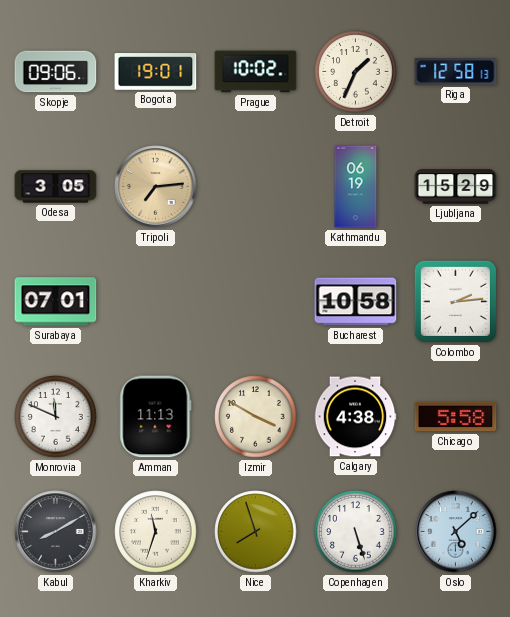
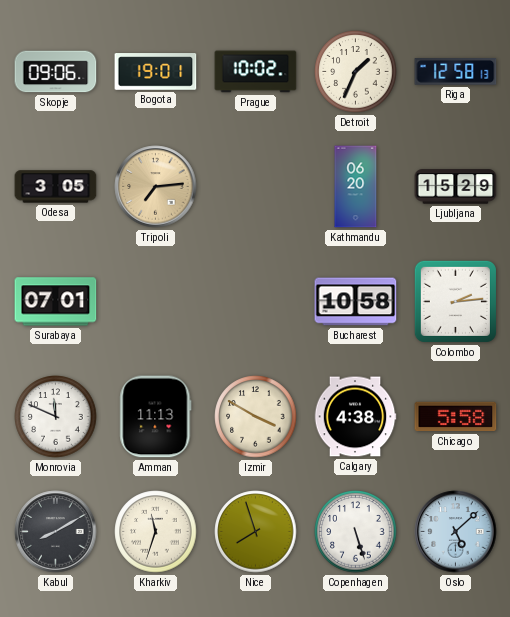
Kathmandu: 06:19 -> 06:20
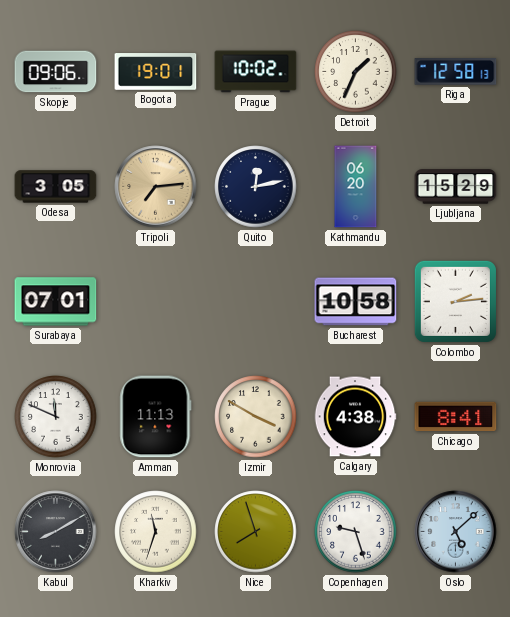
Quito: none -> 12:13
Chicago: 5:58 -> 8:41
Copenhagen: 5:27 -> 9:27
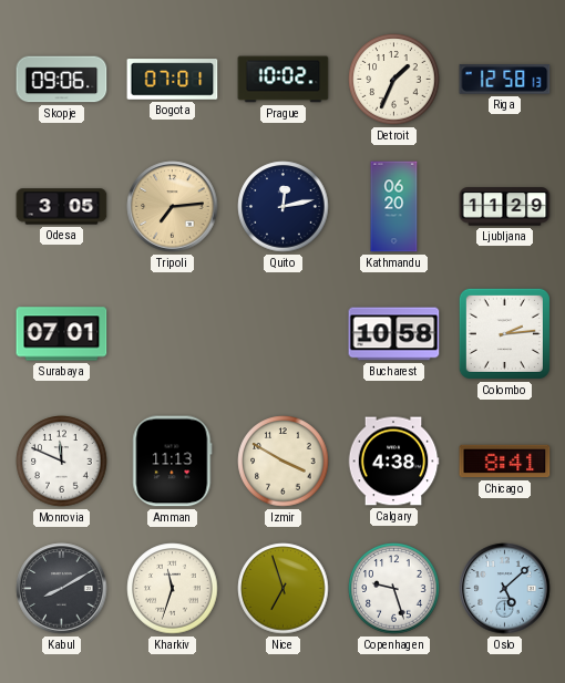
Bogota: 19:01 -> 07:01
Ljubljana: 15:29 -> 11:29
Nice: 7:57 -> 6:57
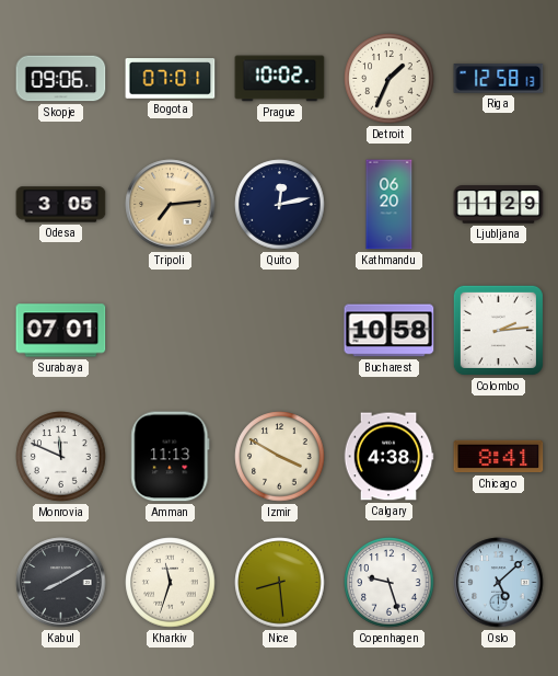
Nice: 6:57 -> 8:29
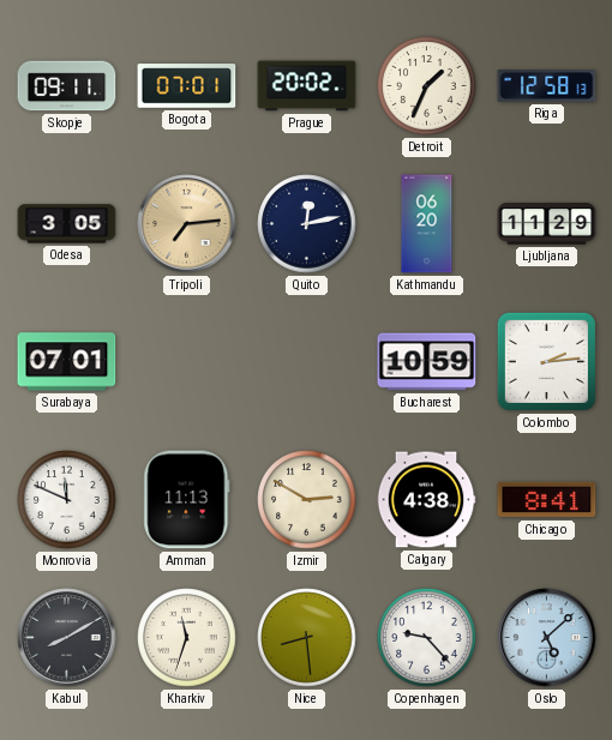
Skopje: 09:06 -> 09:11
Prague: 10:02 -> 20:02
Bucharest: 10:58 -> 10:59
Izmir: 3:50 -> 2:50
Copenhagen: 9:27 -> 9:23
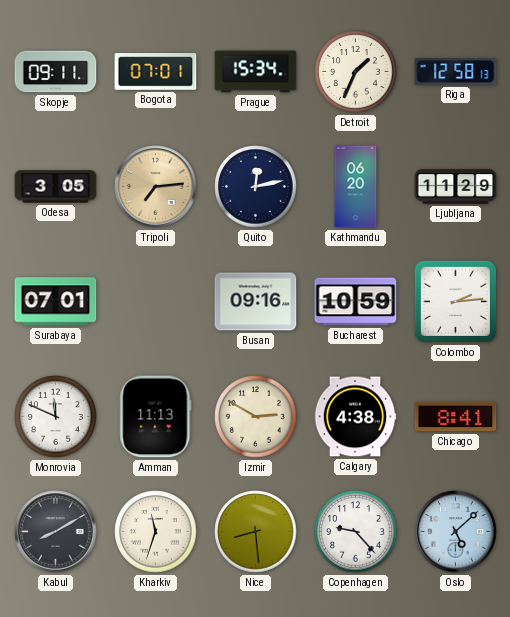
Prague: 20:02 -> 15:34
Busan: none -> 09:16
